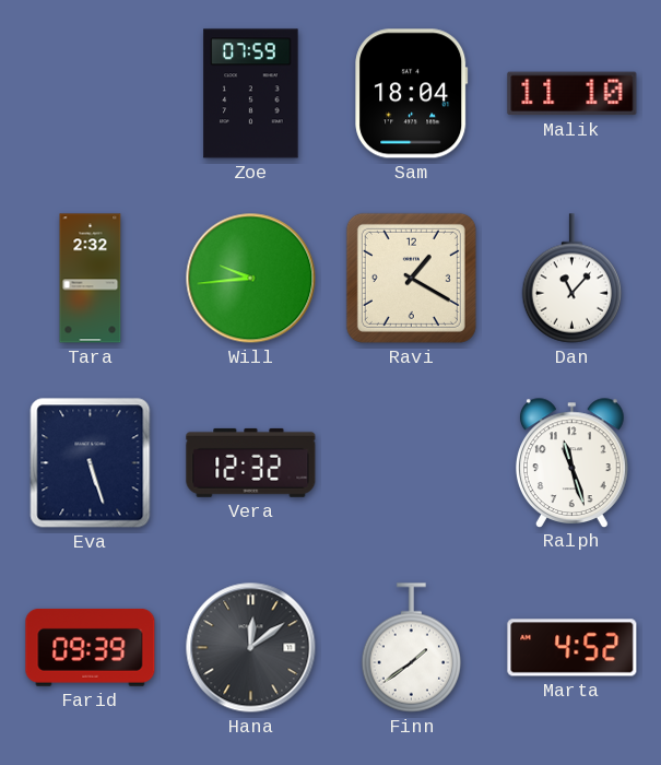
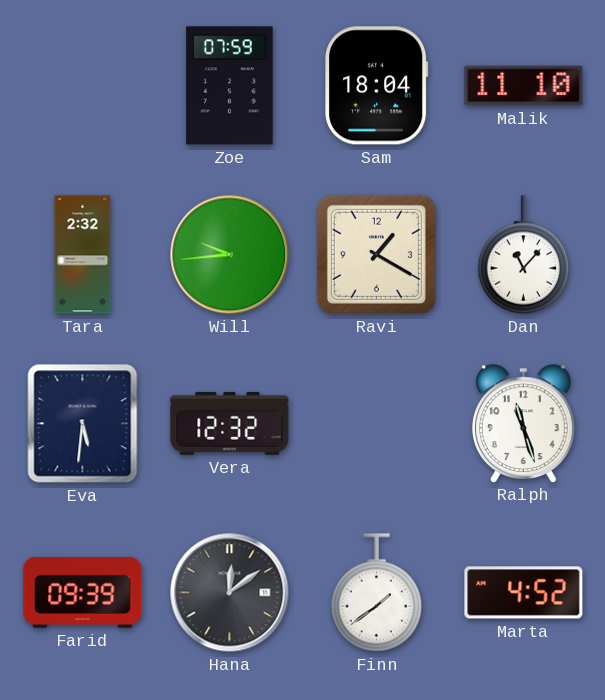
Eva: 5:27 -> 5:31
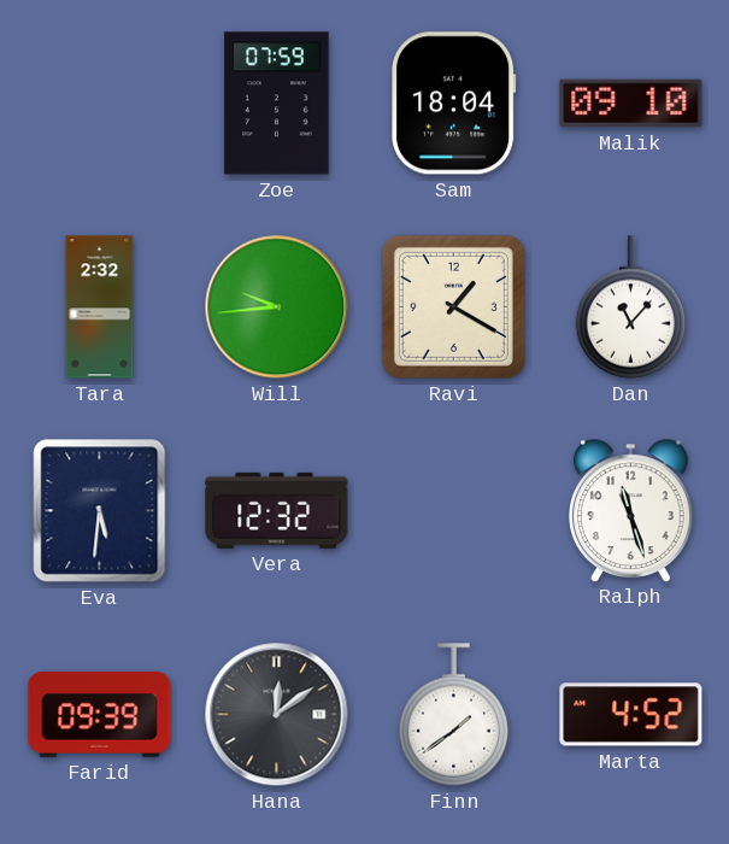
Malik: 11:10 -> 09:10
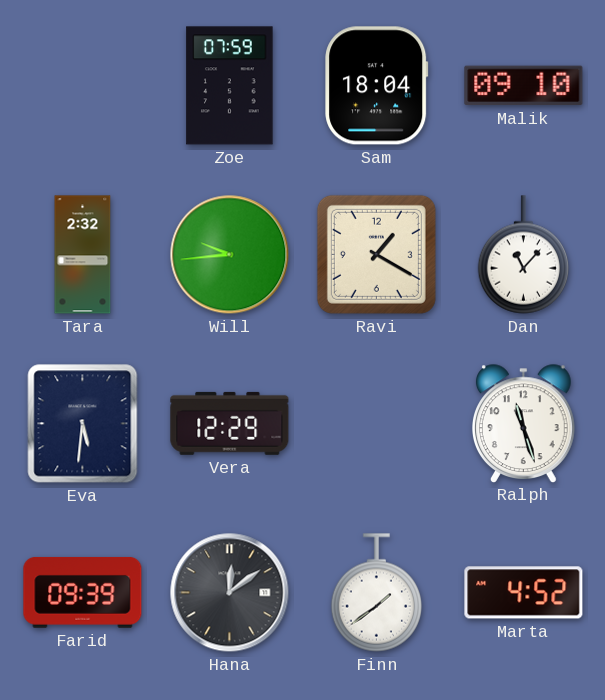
Vera: 12:32 -> 12:29
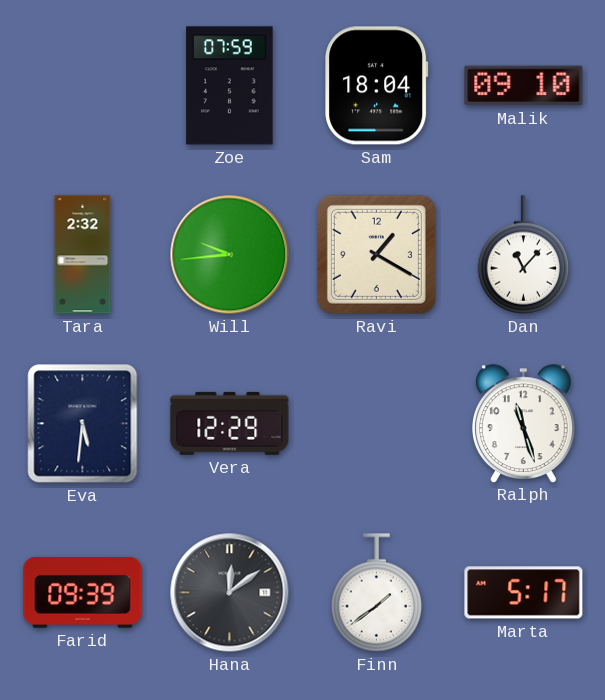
Marta: 4:52 -> 5:17
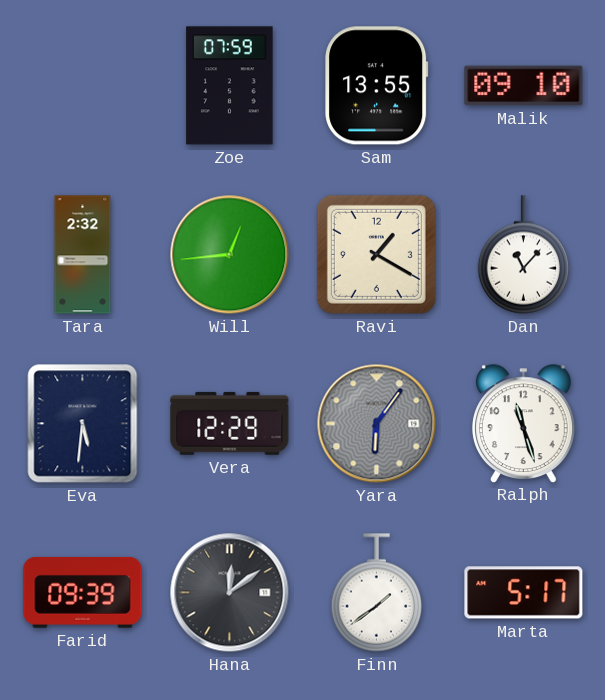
Sam: 18:04 -> 13:55
Will: 9:44 -> 12:44
Yara: none -> 6:06
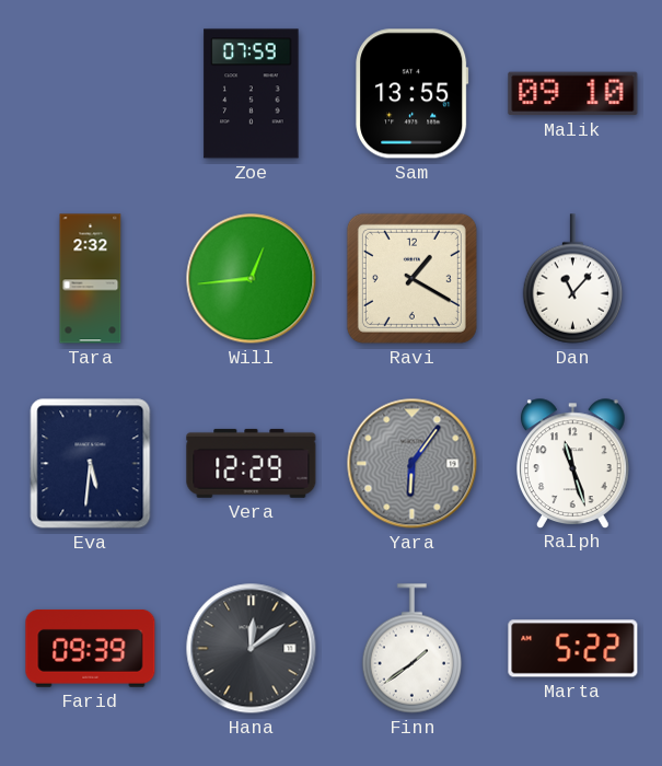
Marta: 5:17 -> 5:22
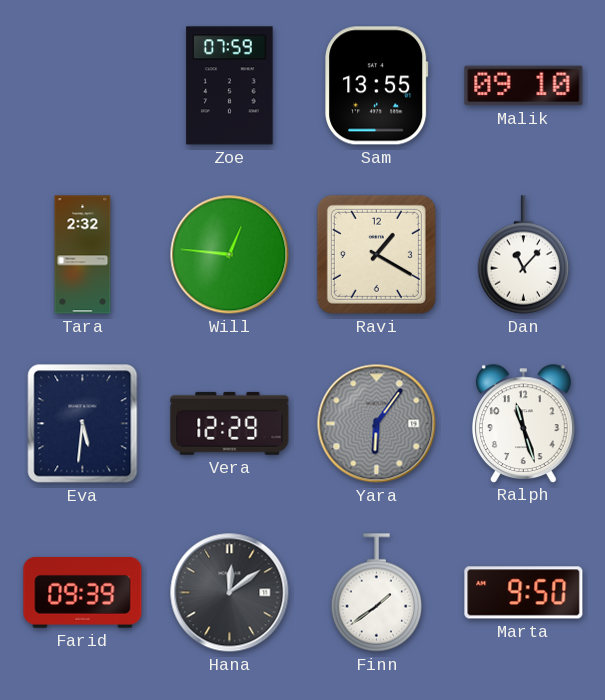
Will: 12:44 -> 12:46
Marta: 5:22 -> 9:50
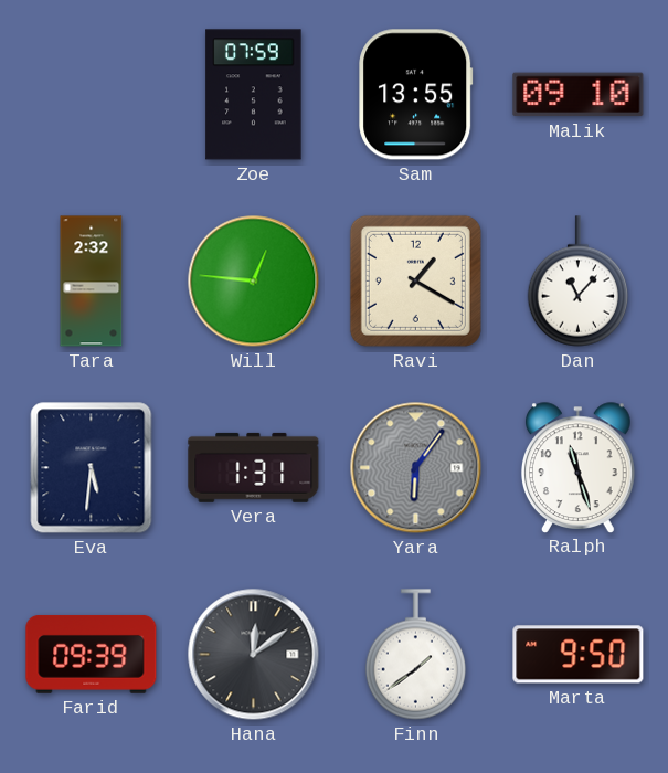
Vera: 12:29 -> 1:31
